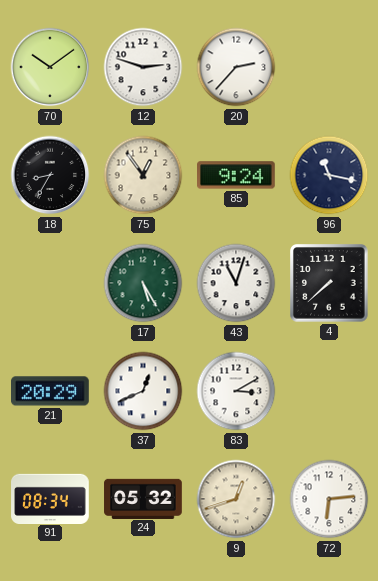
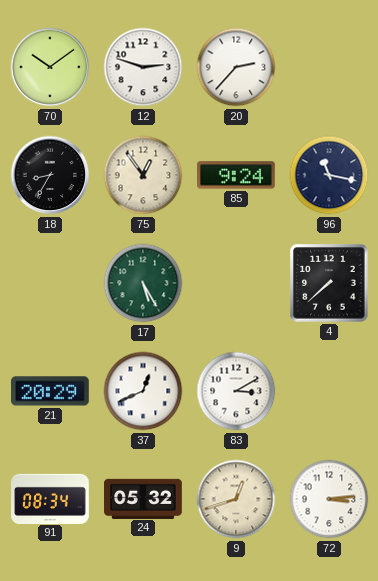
43: 11:03 -> none
72: 6:14 -> 3:14
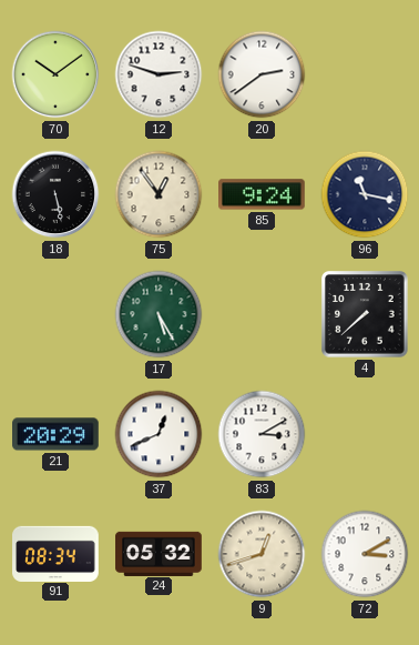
20: 2:37 -> 2:39
18: 8:35 -> 5:28
72: 3:14 -> 3:10
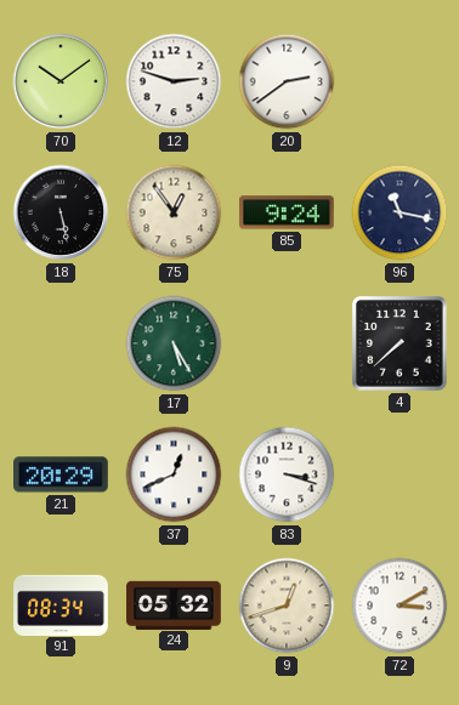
83: 3:10 -> 3:18
